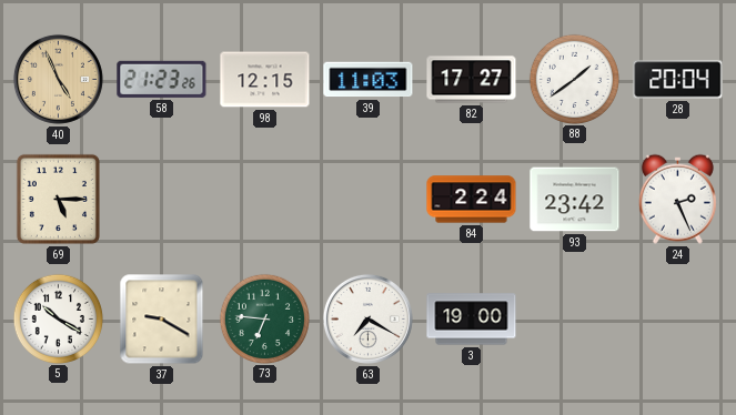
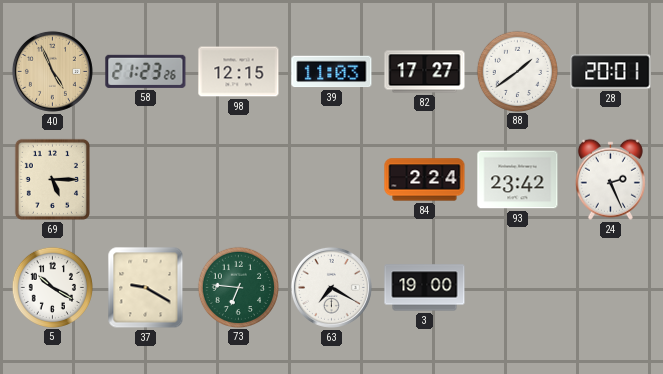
28: 20:04 -> 20:01
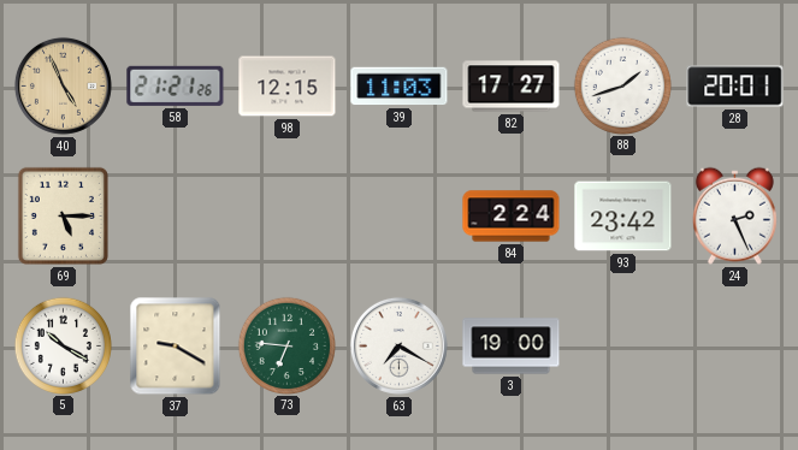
58: 21:23 -> 21:21
88: 1:39 -> 1:42
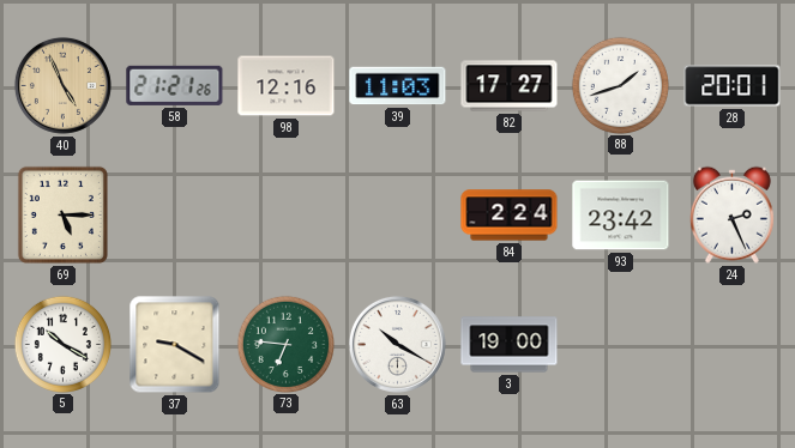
98: 12:15 -> 12:16
63: 7:20 -> 10:20
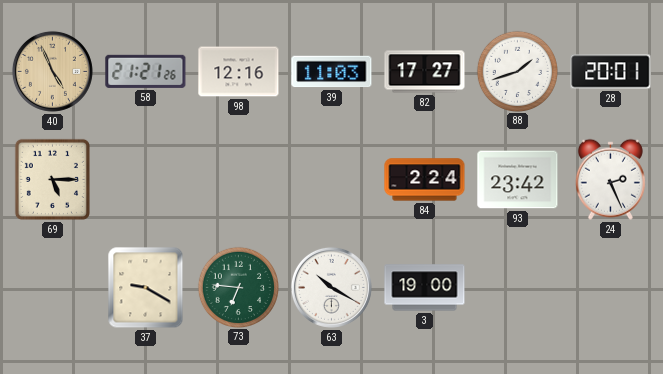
5: 10:20 -> none
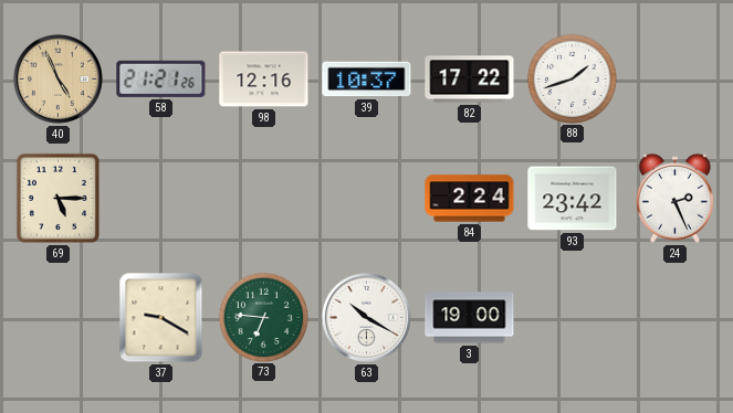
39: 11:03 -> 10:37
82: 17:27 -> 17:22
28: 20:01 -> none
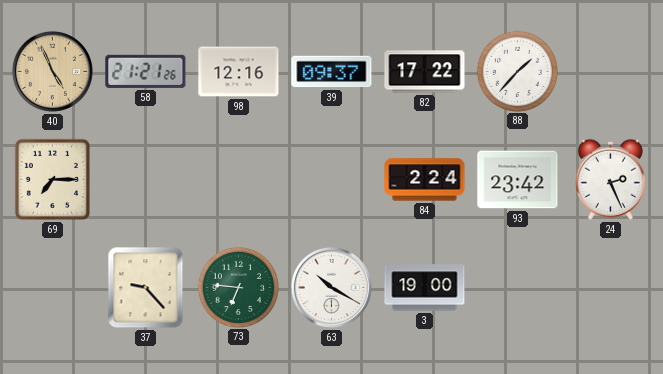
39: 10:37 -> 09:37
88: 1:42 -> 1:37
69: 5:15 -> 7:15
37: 9:20 -> 9:23
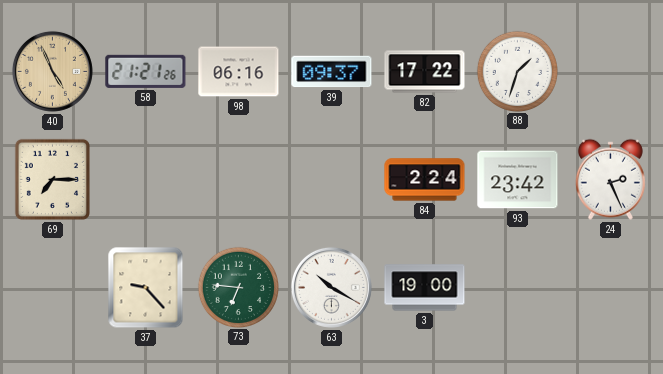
98: 12:16 -> 06:16
88: 1:37 -> 1:33
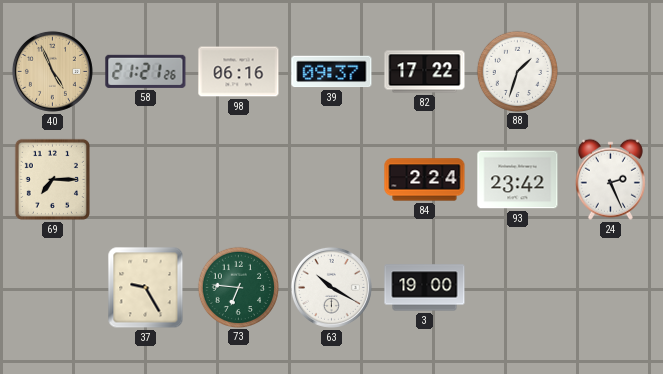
37: 9:23 -> 9:25
